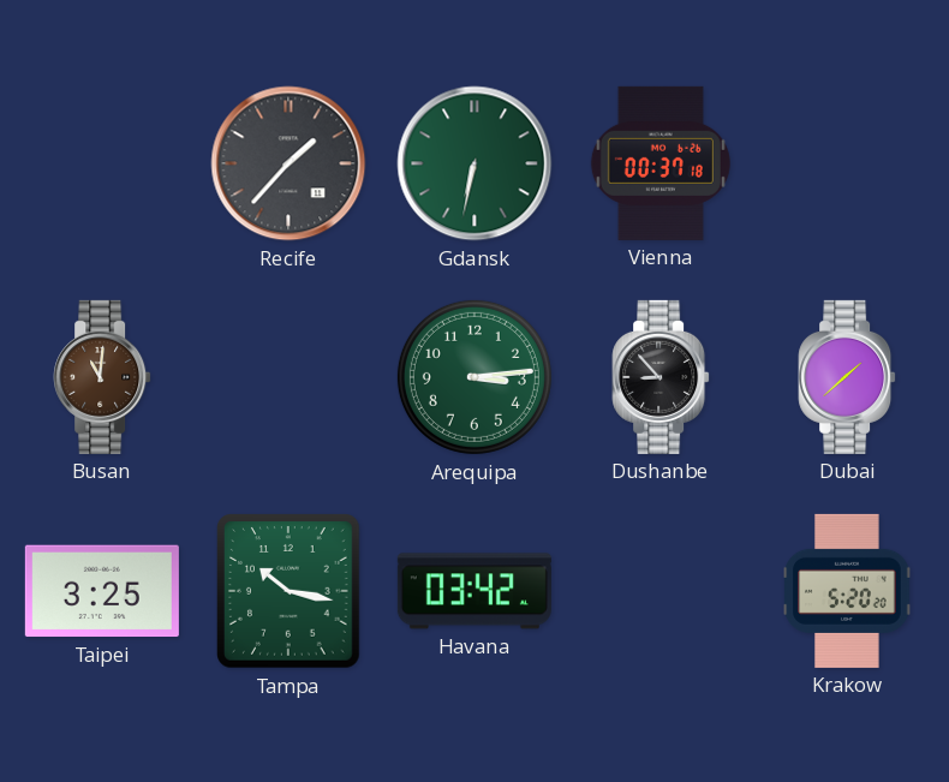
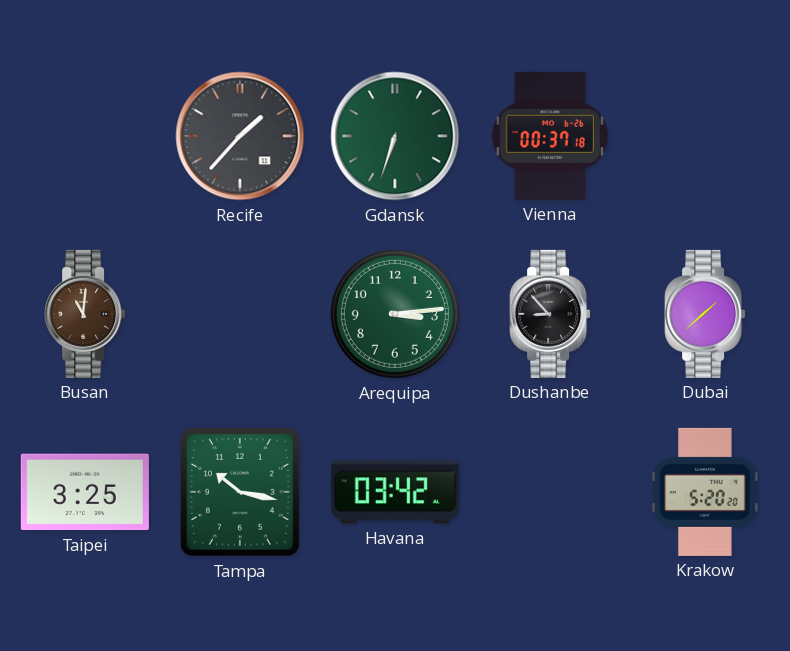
Gdansk: 6:32 -> 6:33
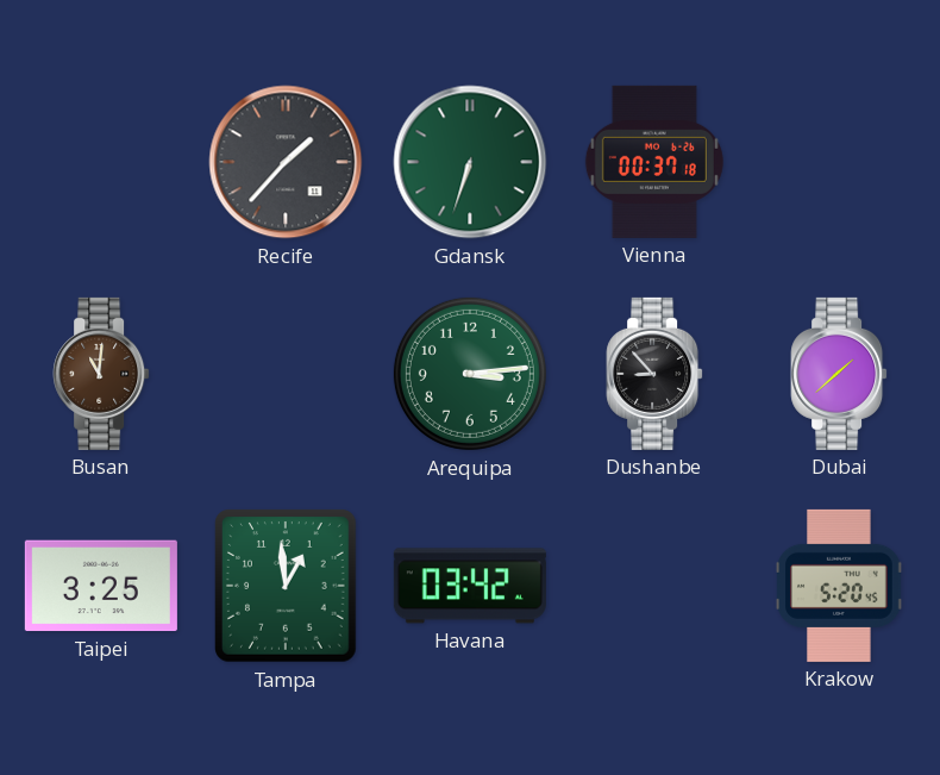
Tampa: 10:17 -> 12:59
Krakow: 5:20:20 -> 5:20:45
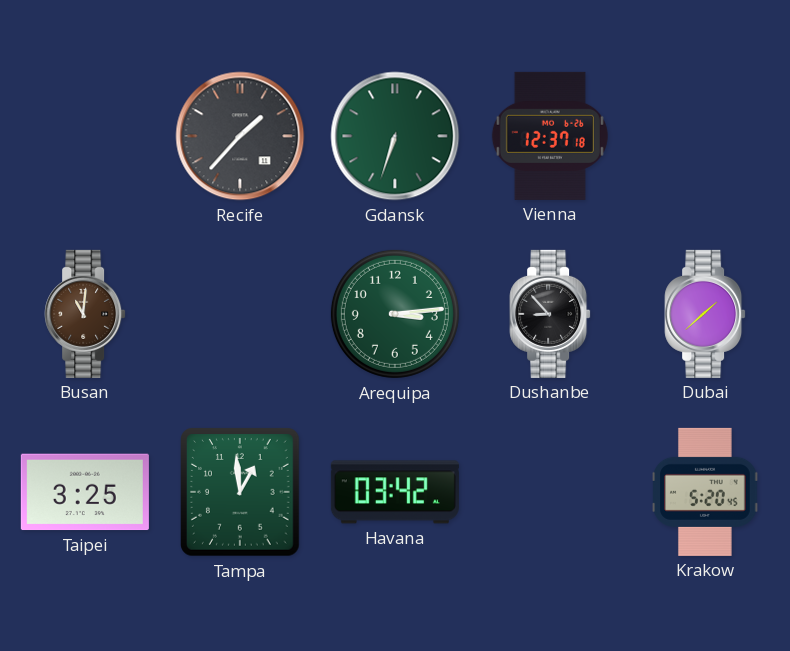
Vienna: 00:37 -> 12:37
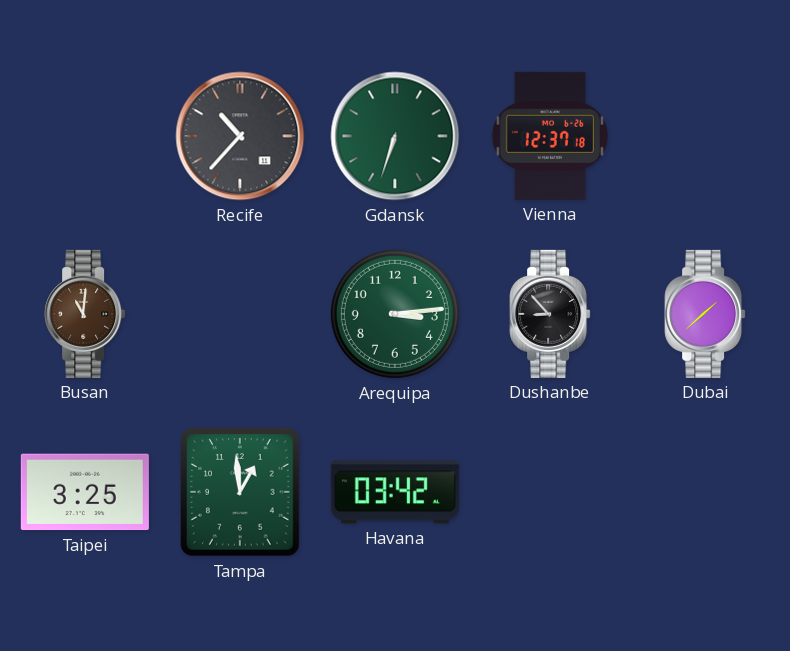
Recife: 1:37 -> 10:37
Krakow: 5:20 -> none
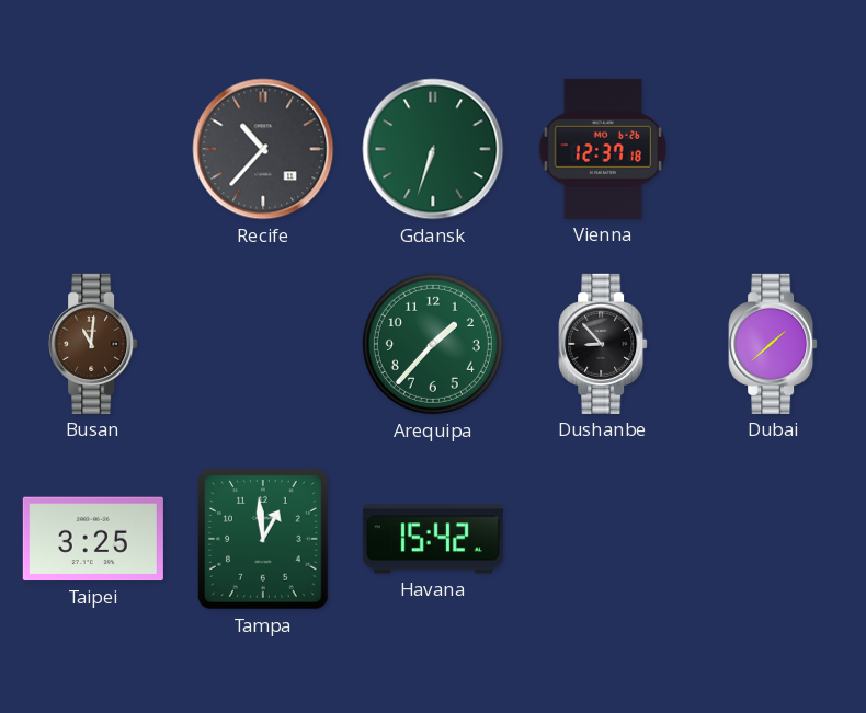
Arequipa: 3:14 -> 1:37
Havana: 03:42 -> 15:42
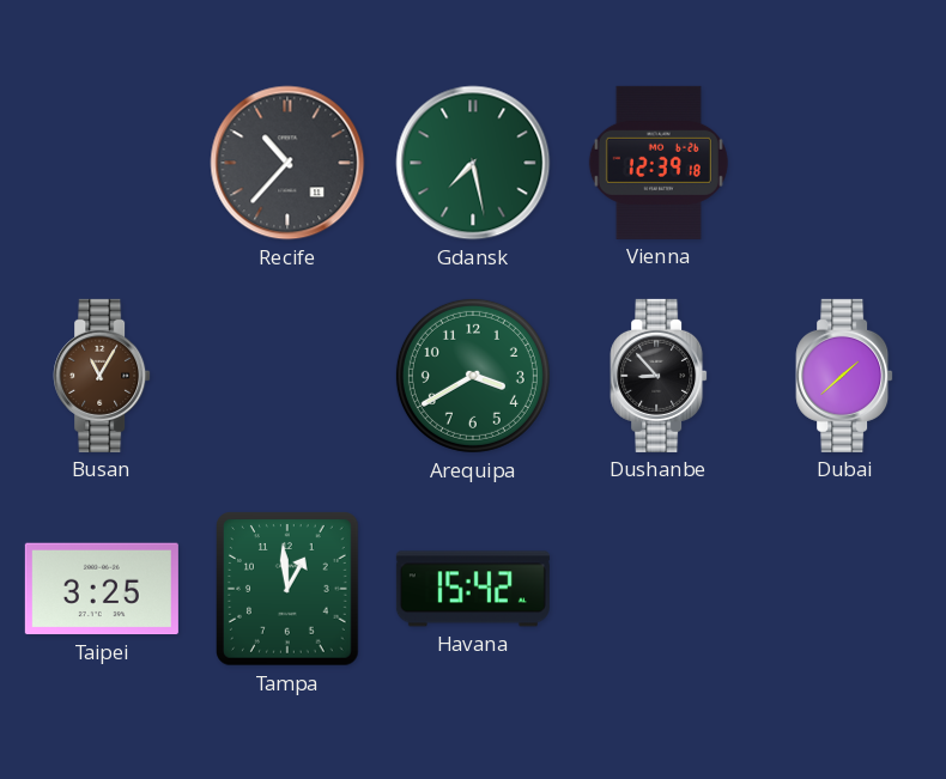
Gdansk: 6:33 -> 7:28
Vienna: 12:37 -> 12:39
Busan: 11:01 -> 11:05
Arequipa: 1:37 -> 3:40
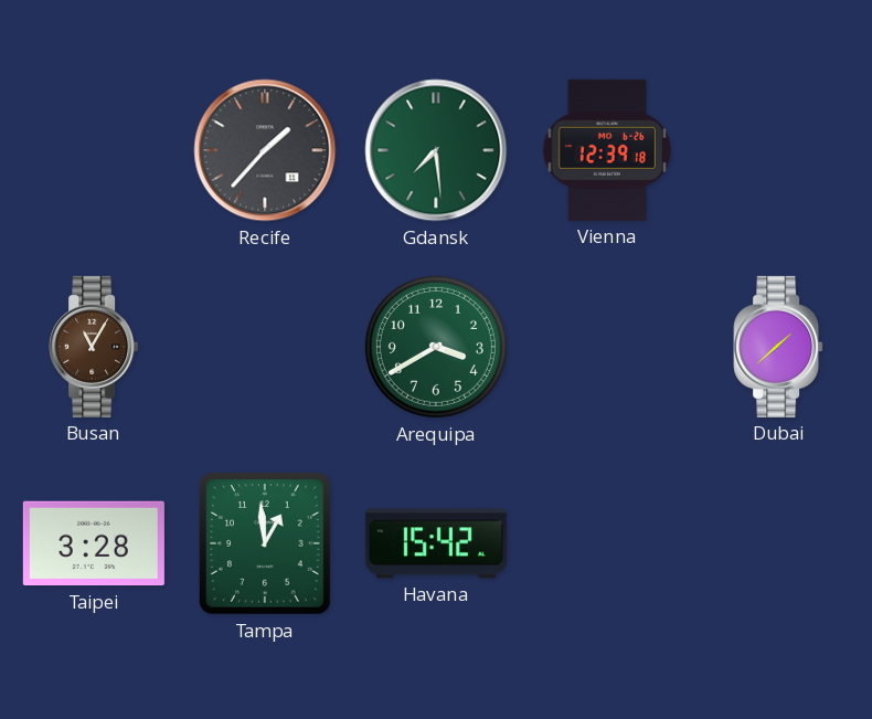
Recife: 10:37 -> 1:37
Gdansk: 7:28 -> 7:29
Dushanbe: 8:53 -> none
Taipei: 3:25 -> 3:28
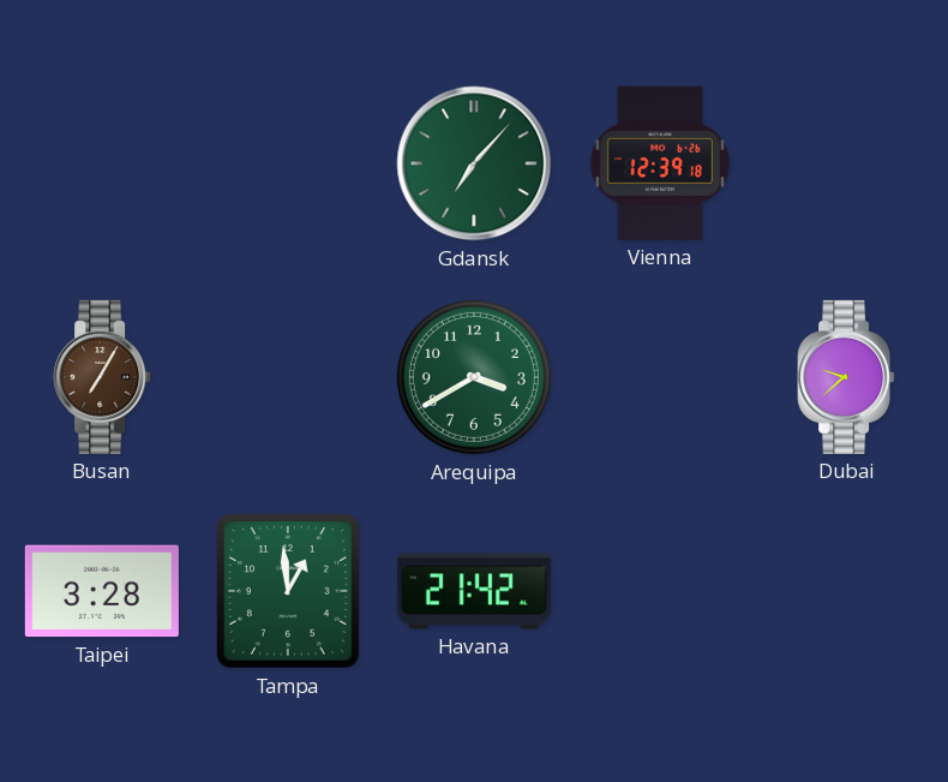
Recife: 1:37 -> none
Gdansk: 7:29 -> 7:07
Busan: 11:05 -> 7:05
Dubai: 1:38 -> 9:38
Havana: 15:42 -> 21:42
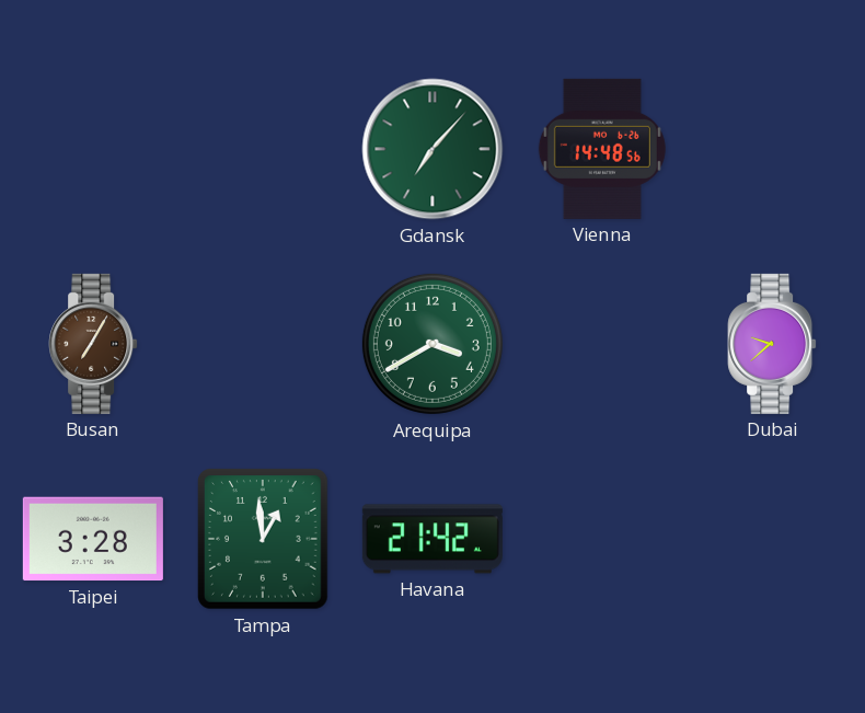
Vienna: 12:39 -> 14:48
